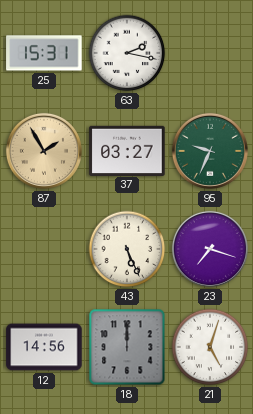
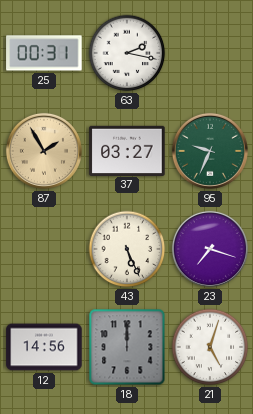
25: 15:31 -> 00:31
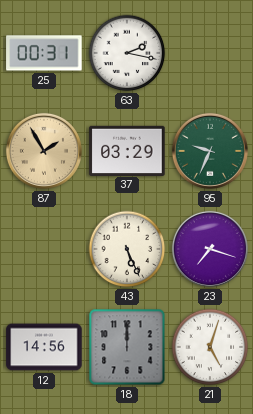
37: 03:27 -> 03:29
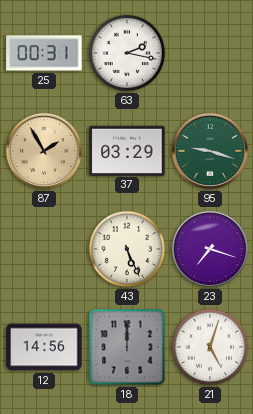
95: 9:34 -> 9:18
